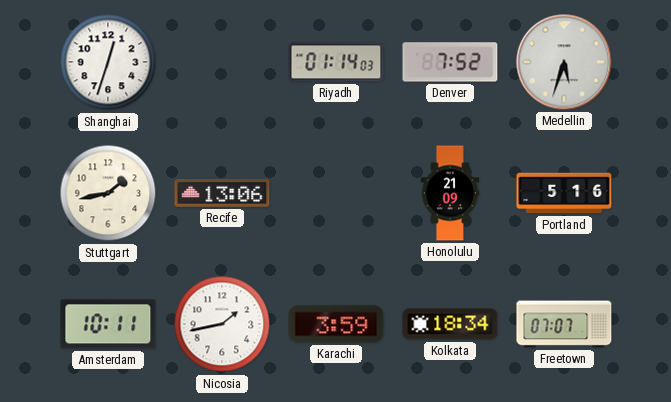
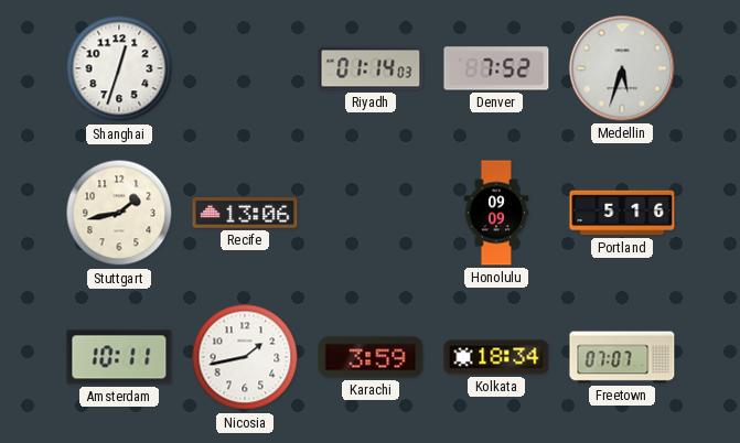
Honolulu: 21:09 -> 09:09
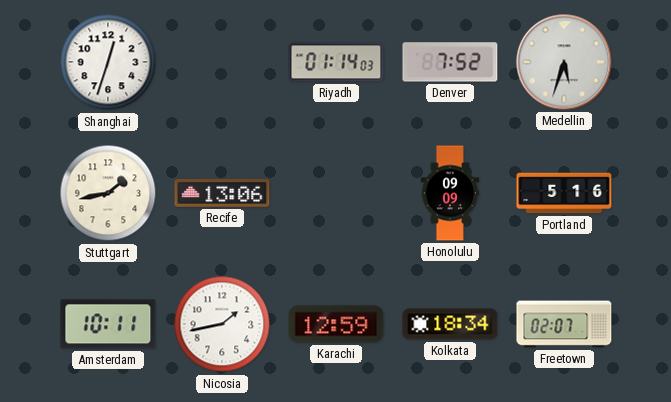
Karachi: 3:59 -> 12:59
Freetown: 07:07 -> 02:07
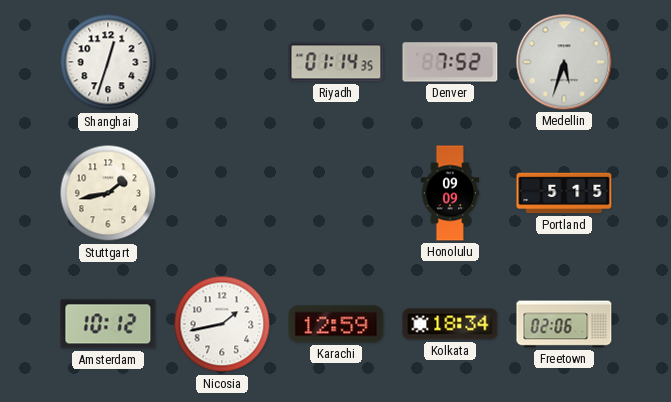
Riyadh: 01:14:03 -> 01:14:35
Recife: 13:06 -> none
Portland: 5:16 -> 5:15
Amsterdam: 10:11 -> 10:12
Freetown: 02:07 -> 02:06
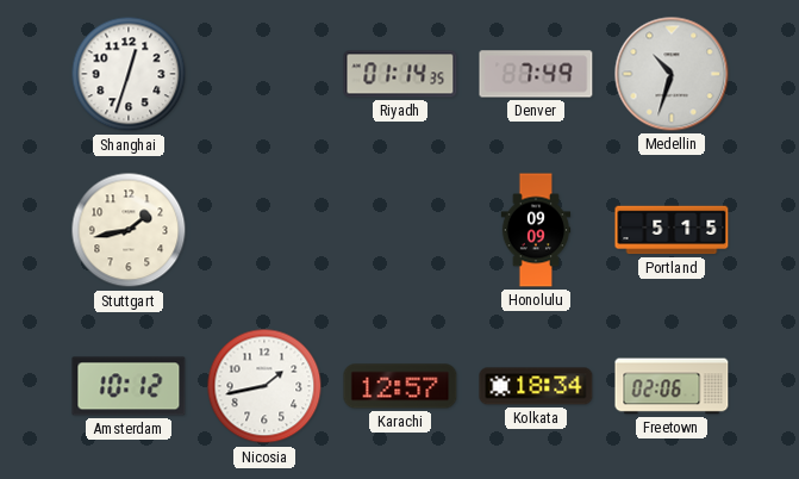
Denver: 7:52 -> 7:49
Medellin: 5:33 -> 10:33
Karachi: 12:59 -> 12:57
